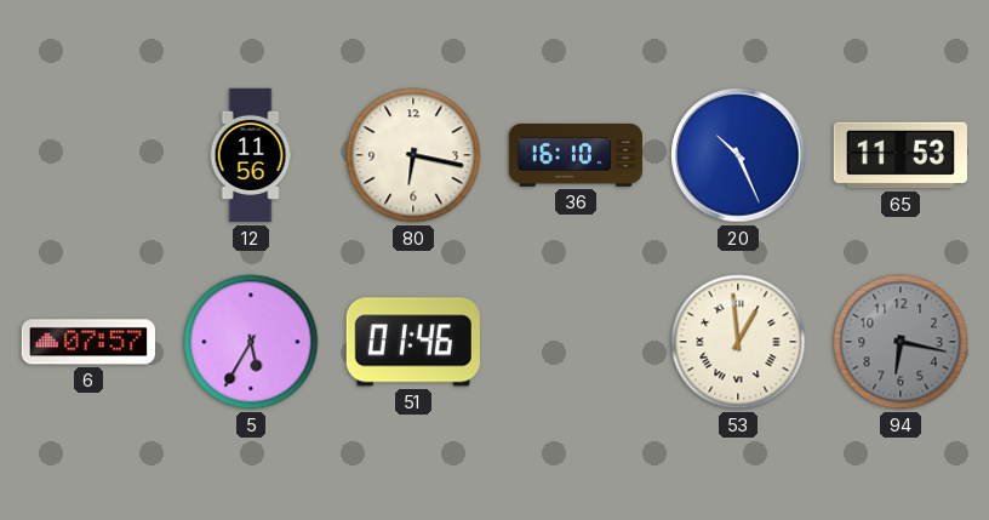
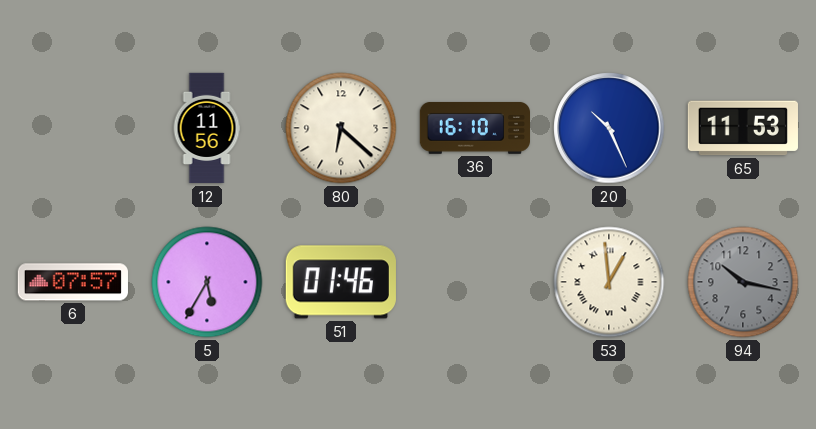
80: 6:17 -> 6:22
94: 6:17 -> 10:17
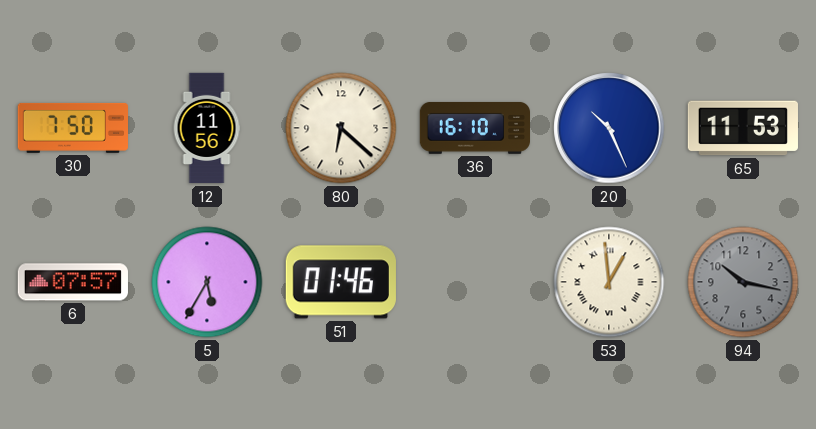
30: none -> 7:50
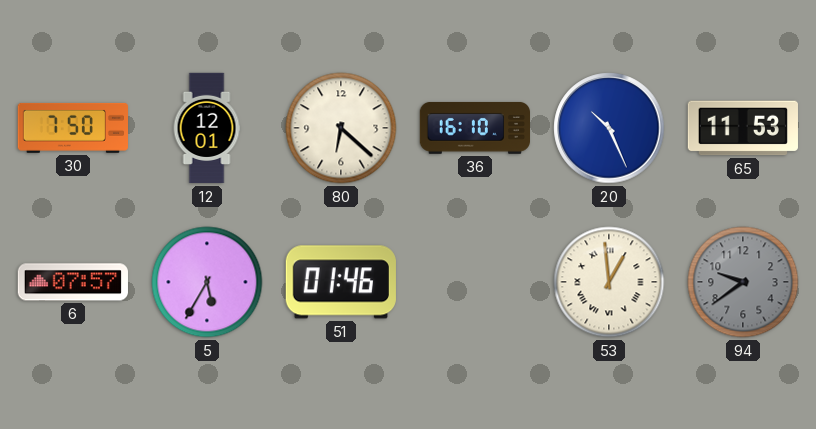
12: 11:56 -> 12:01
94: 10:17 -> 9:39
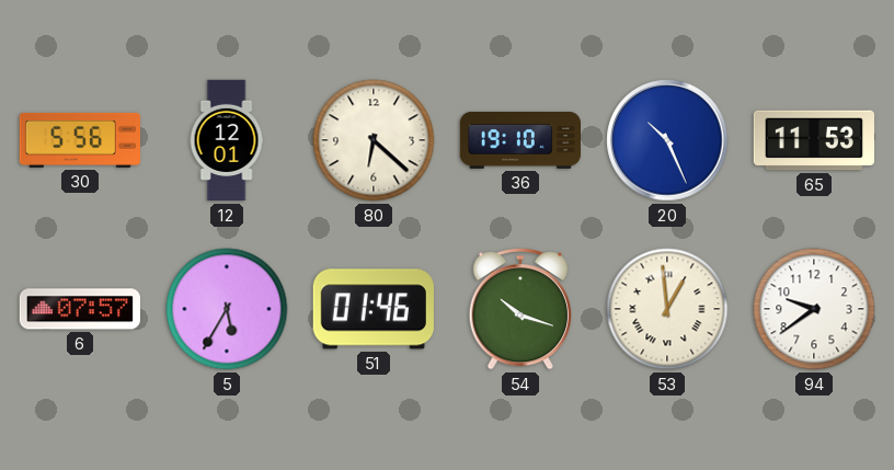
30: 7:50 -> 5:56
36: 16:10 -> 19:10
54: none -> 10:18
94 dial: grey -> white
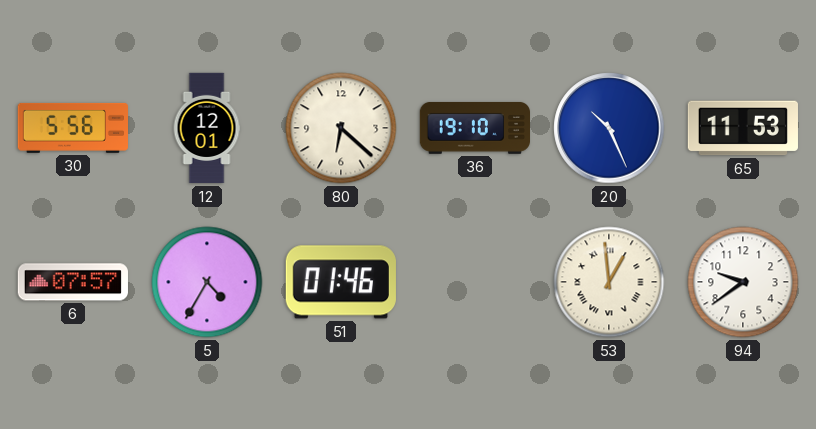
5: 5:35 -> 4:35
54: 10:18 -> none
